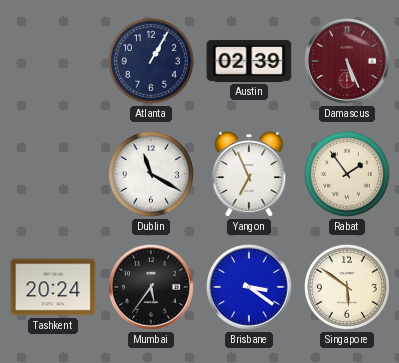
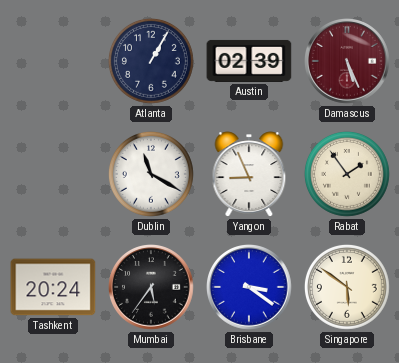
Yangon: 6:56 -> 8:56
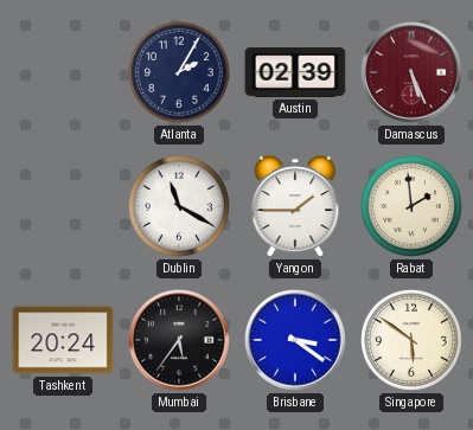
Atlanta: 1:05 -> 2:05
Yangon: 8:56 -> 1:45
Rabat: 1:54 -> 1:59
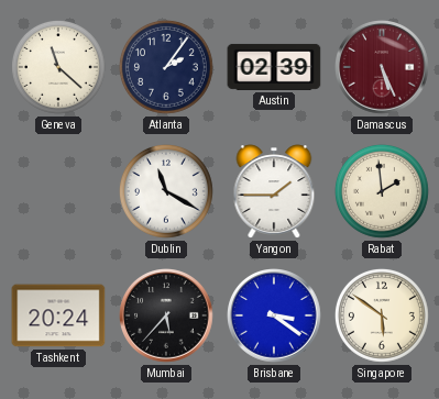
Geneva: none -> 11:22
Atlanta: 2:05 -> 2:06
Mumbai: 5:36 -> 5:37
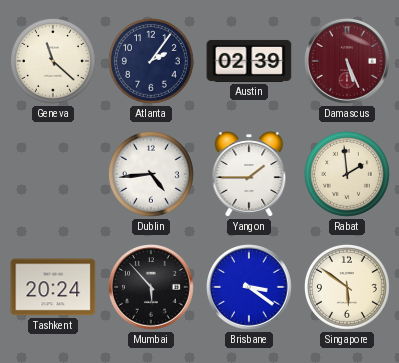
Dublin: 11:20 -> 4:44
Mumbai: 5:37 -> 5:53
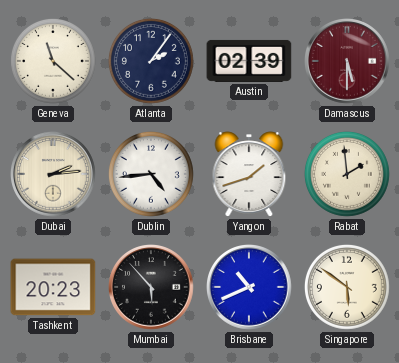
Damascus: 5:26 -> 5:30
Dubai: none -> 2:14
Yangon: 1:45 -> 1:42
Tashkent: 20:24 -> 20:23
Brisbane: 3:21 -> 10:41
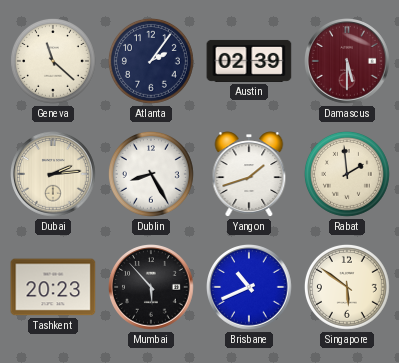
Dublin: 4:44 -> 8:25
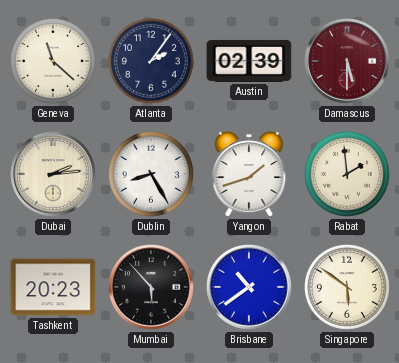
Brisbane: 10:41 -> 10:39
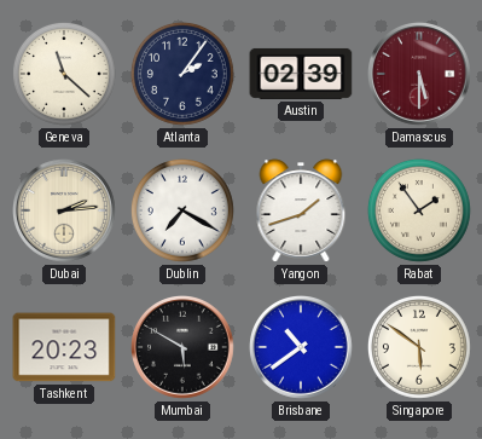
Dublin: 8:25 -> 7:20
Rabat: 1:59 -> 1:54
Mumbai: 5:53 -> 5:50
